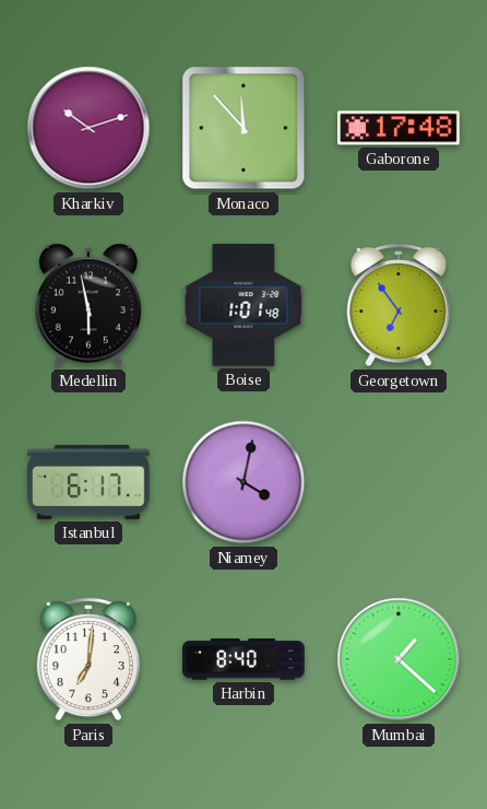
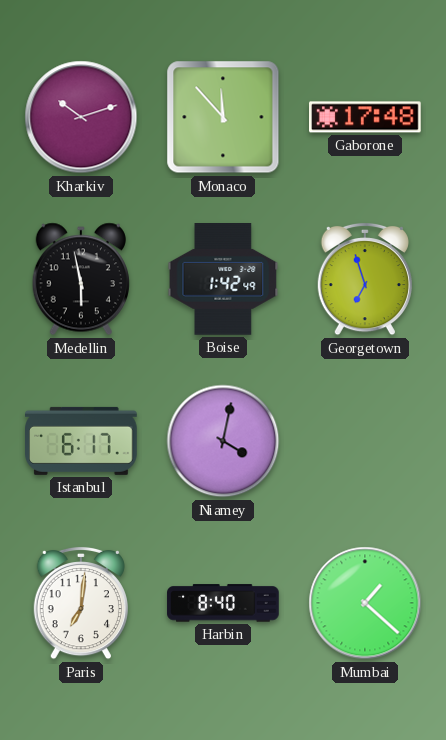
Boise: 1:01 -> 1:42
Georgetown: 6:54 -> 6:57
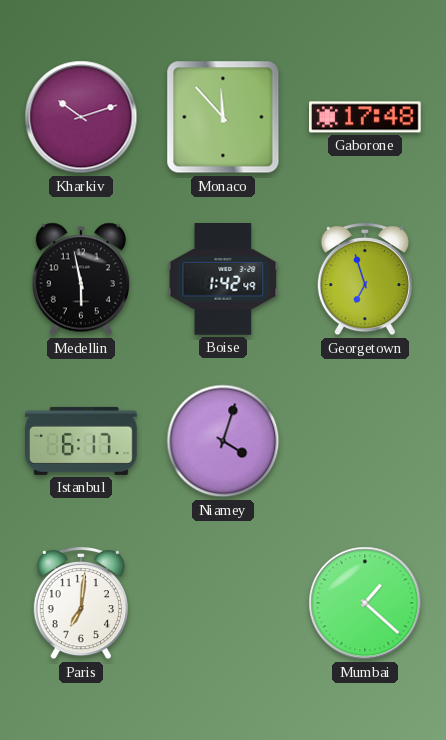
Niamey: 4:02 -> 4:03
Harbin: 8:40 -> none
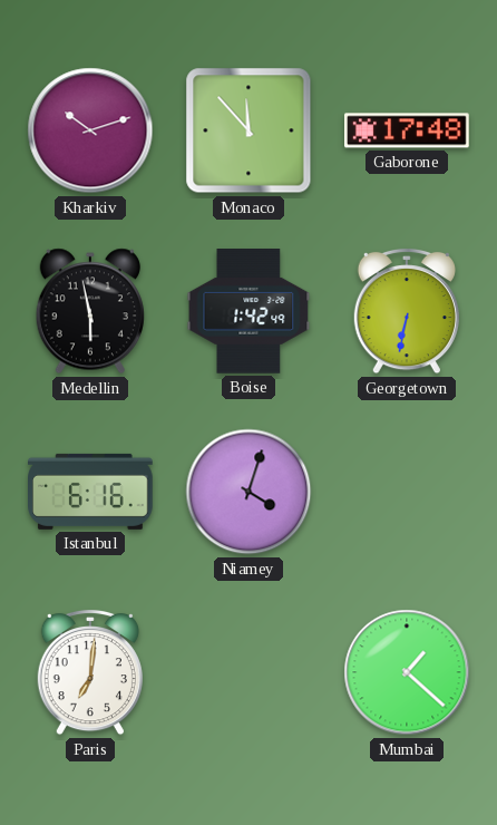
Georgetown: 6:57 -> 6:32
Istanbul: 6:17 -> 6:16
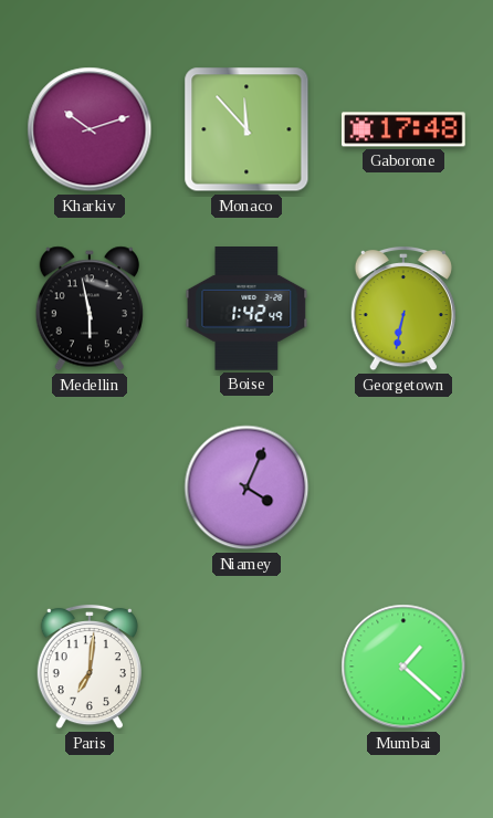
Istanbul: 6:16 -> none
Niamey: 4:03 -> 4:04
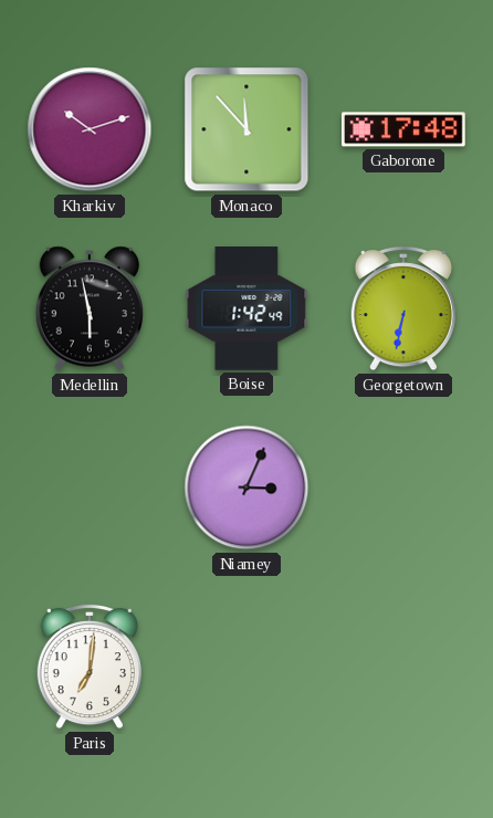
Niamey: 4:04 -> 3:04
Mumbai: 1:22 -> none
